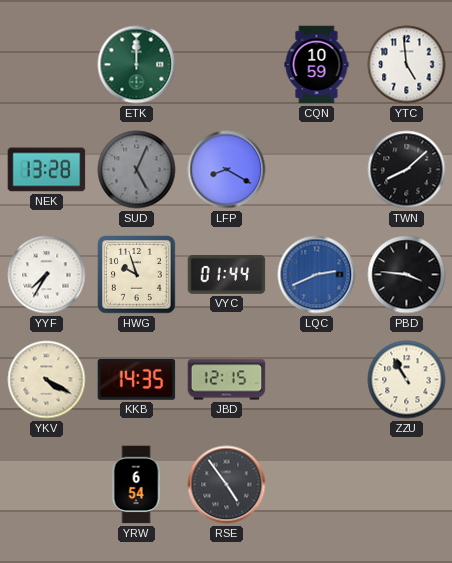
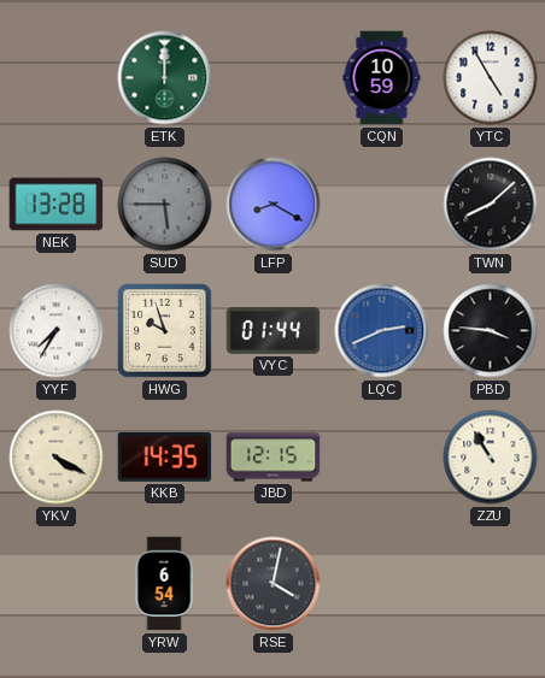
YTC: 4:59 -> 4:55
SUD: 5:04 -> 5:45
RSE: 4:54 -> 4:02
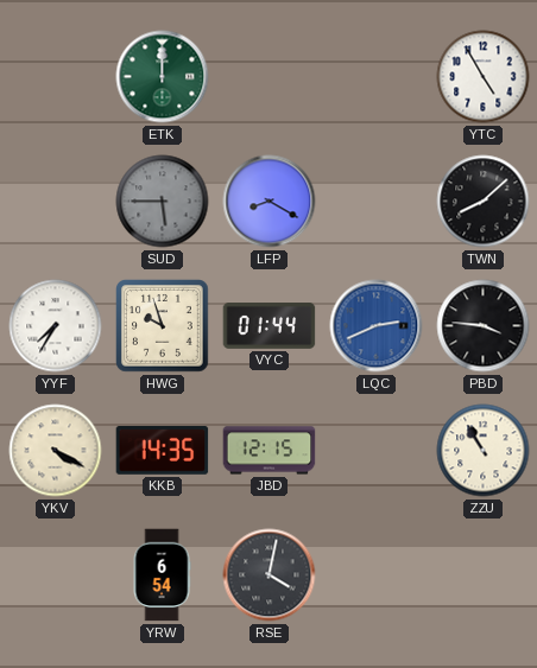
CQN: 10:59 -> none
NEK: 13:28 -> none
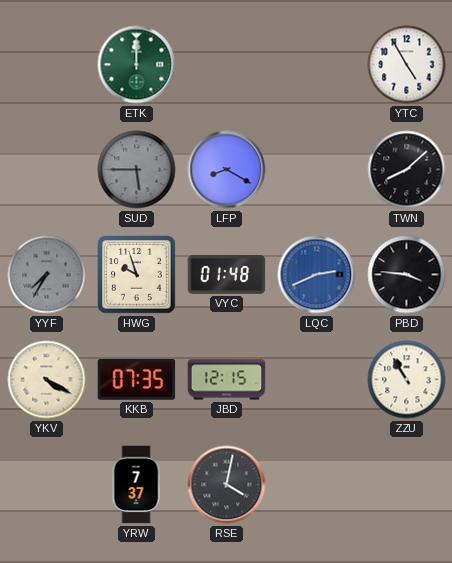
YYF dial: white -> grey
VYC: 01:44 -> 01:48
KKB: 14:35 -> 07:35
YRW: 6:54 -> 7:37
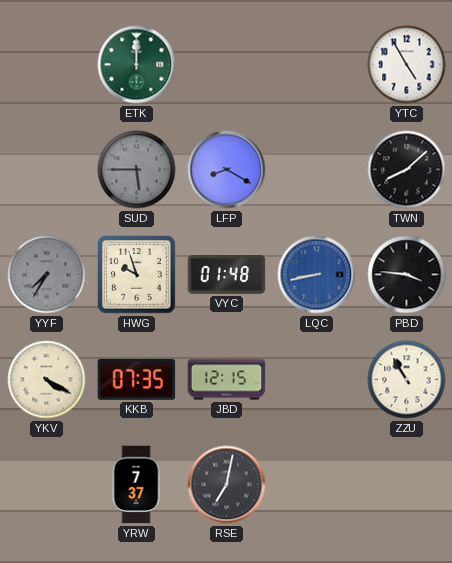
LQC: 2:41 -> 8:43
RSE: 4:02 -> 7:02
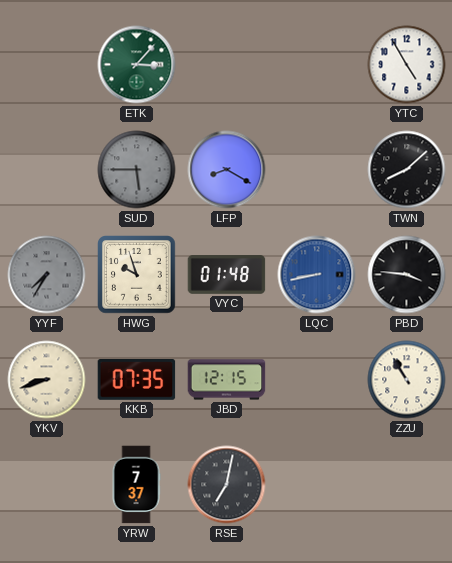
ETK: 12:00 -> 3:07
YKV: 4:20 -> 8:42
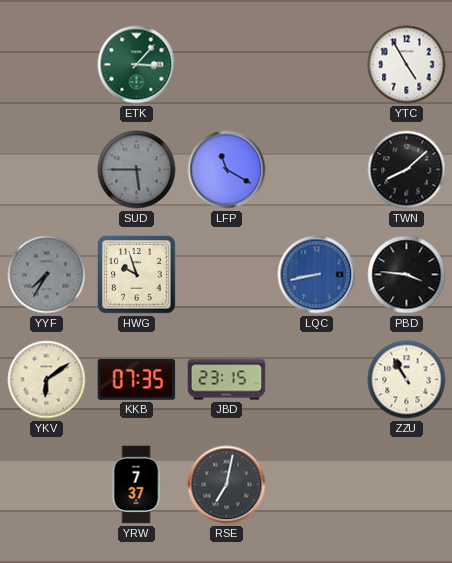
LFP: 8:20 -> 11:20
VYC: 01:48 -> none
YKV: 8:42 -> 6:09
JBD: 12:15 -> 23:15
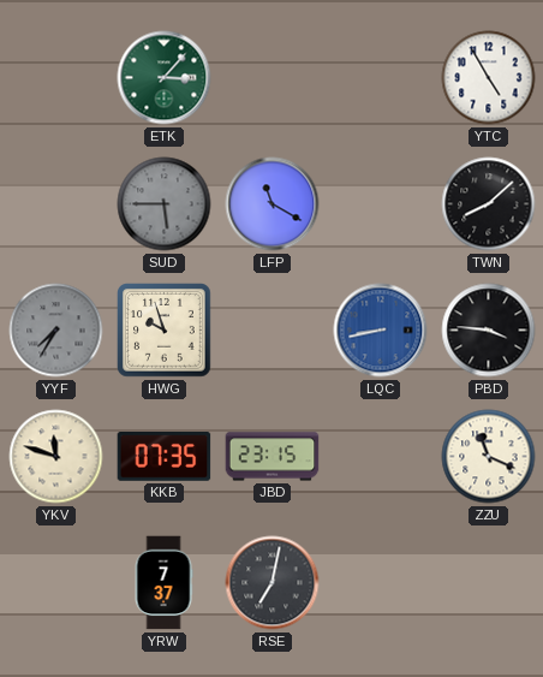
YKV: 6:09 -> 11:48
ZZU: 10:55 -> 11:19
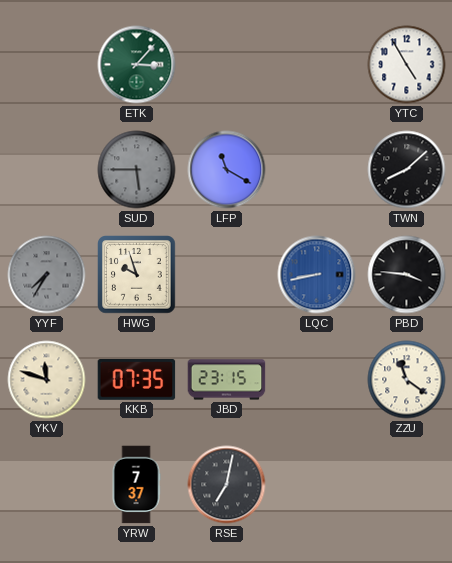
ZZU: 11:19 -> 11:21
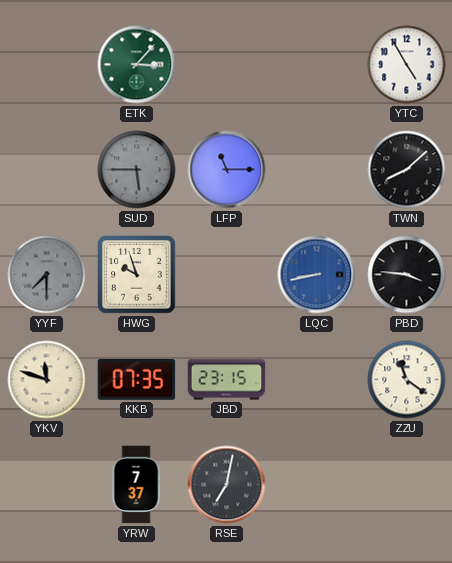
LFP: 11:20 -> 11:15
YYF: 7:35 -> 7:30
